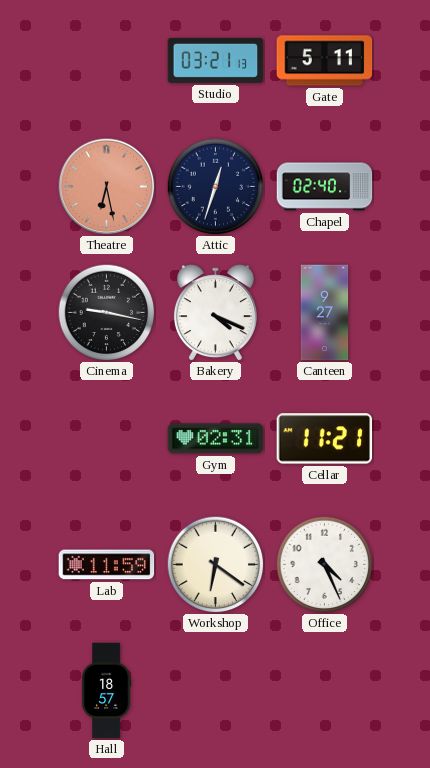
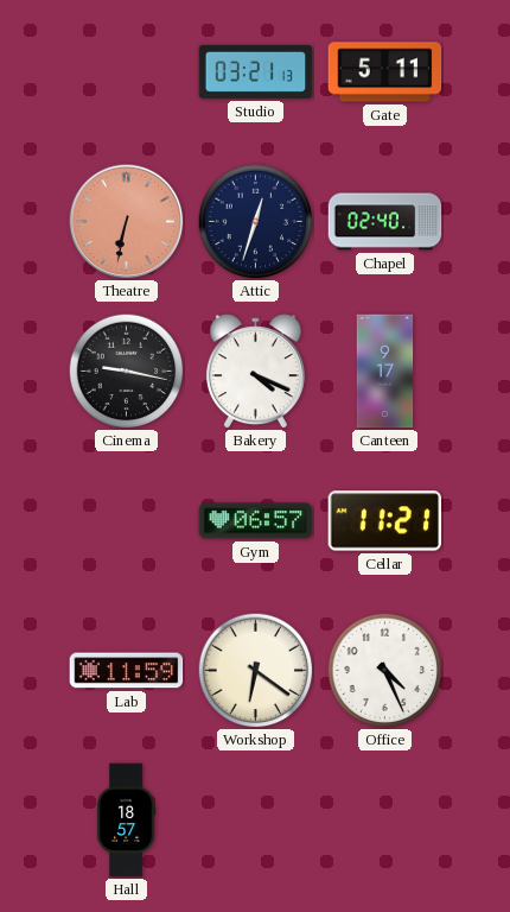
Theatre: 6:28 -> 6:32
Canteen: 9:27 -> 9:17
Gym: 02:31 -> 06:57
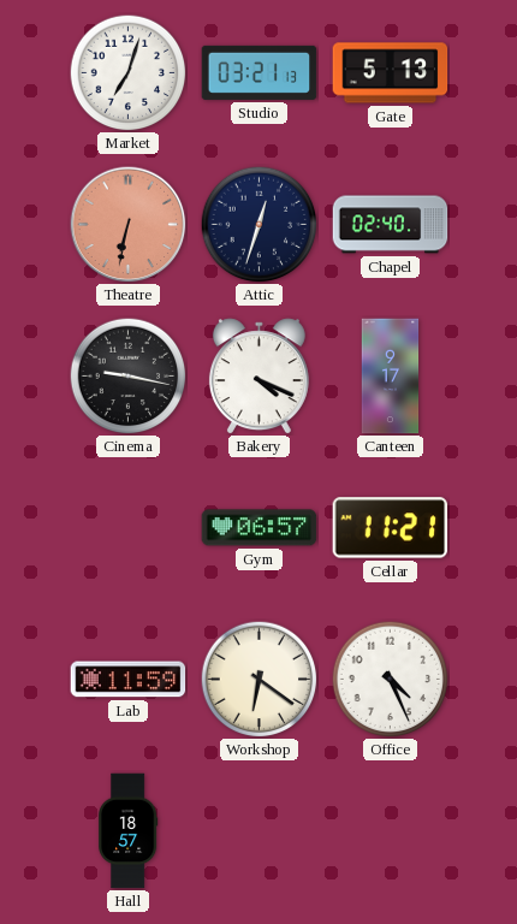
Market: none -> 7:03
Gate: 5:11 -> 5:13
